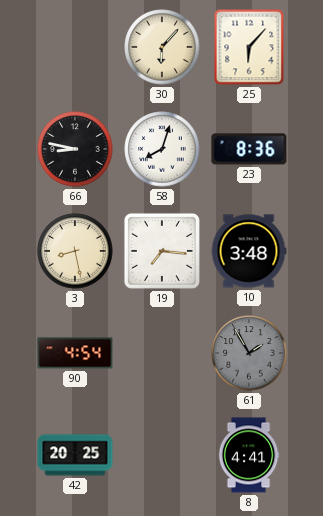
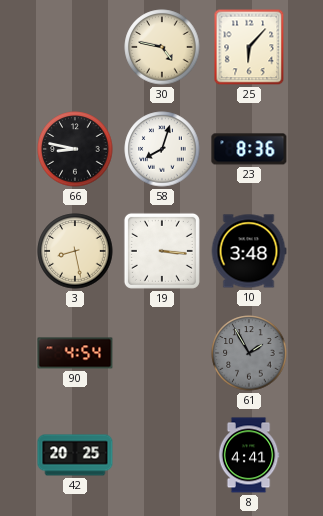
30: 6:07 -> 4:47
19: 7:16 -> 3:16
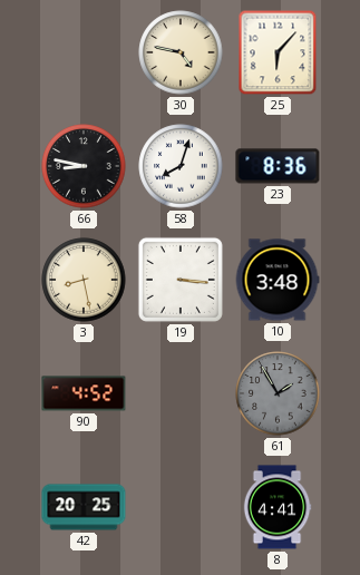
90: 4:54 -> 4:52
